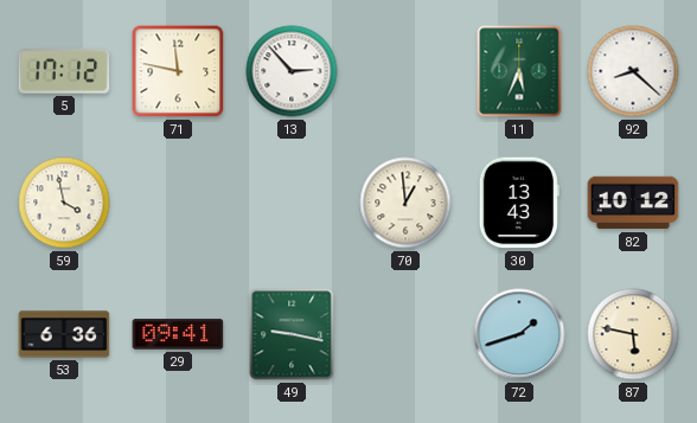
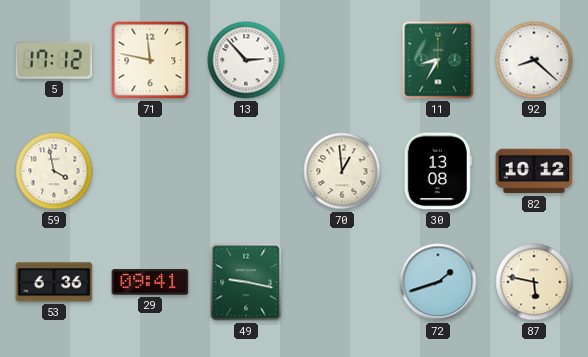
11: 5:34 -> 8:35
30: 13:43 -> 13:08
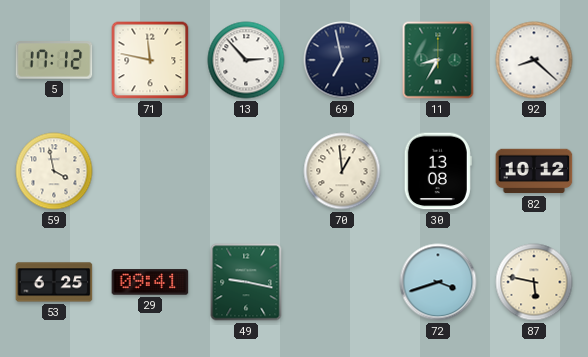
69: none -> 6:58
53: 6:36 -> 6:25
72: 1:42 -> 3:42
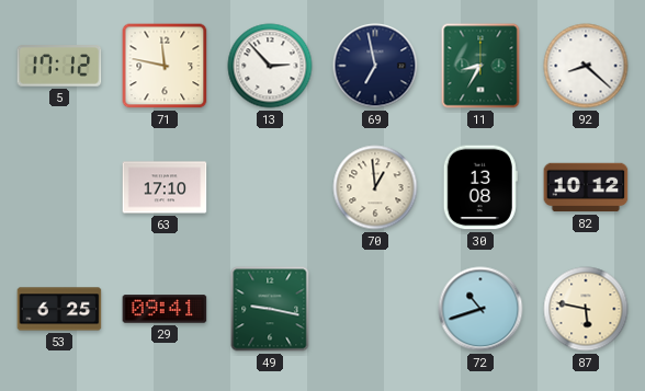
59: 3:58 -> none
63: none -> 17:10
72: 3:42 -> 10:42
